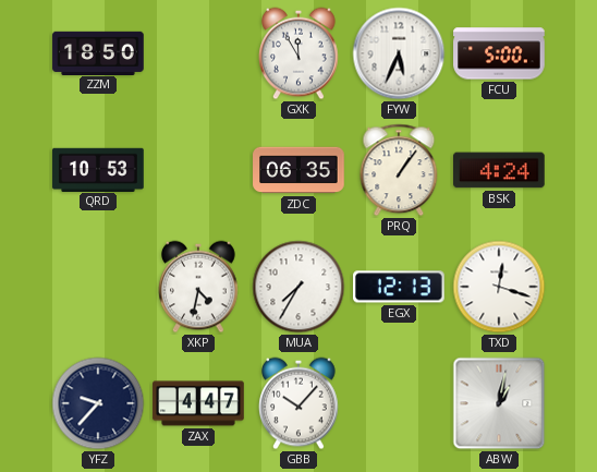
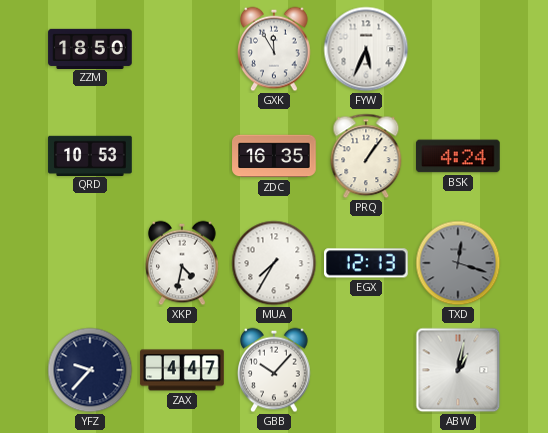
FCU: 5:00 -> none
ZDC: 06:35 -> 16:35
TXD dial: white -> grey
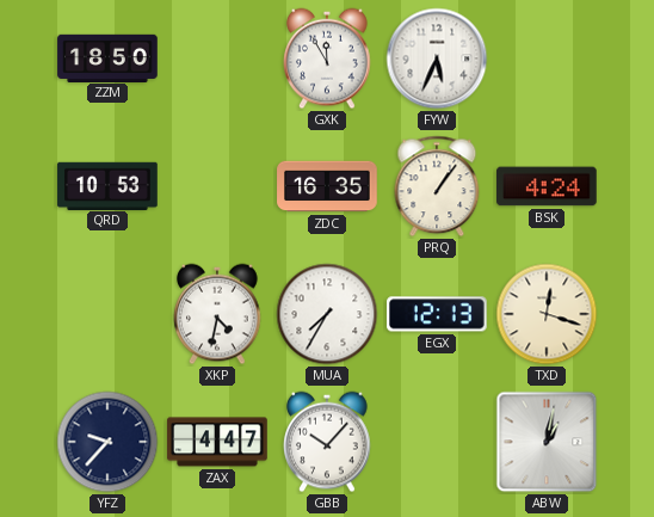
TXD dial: grey -> cream
